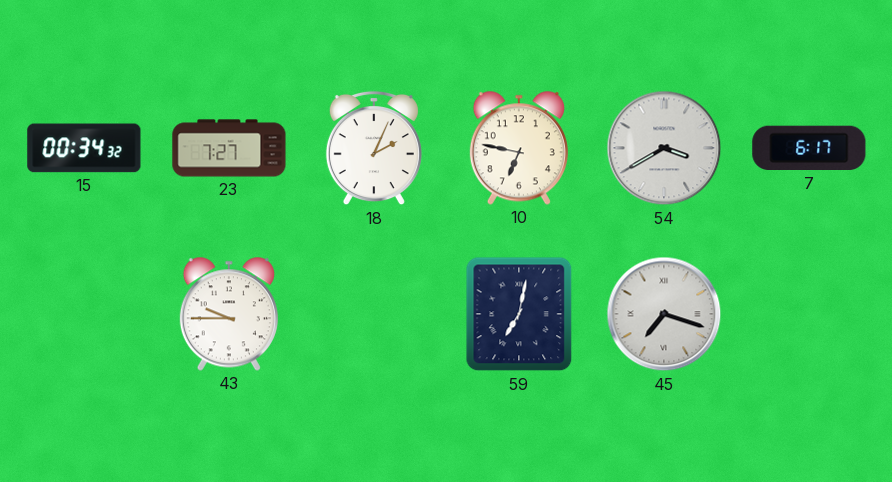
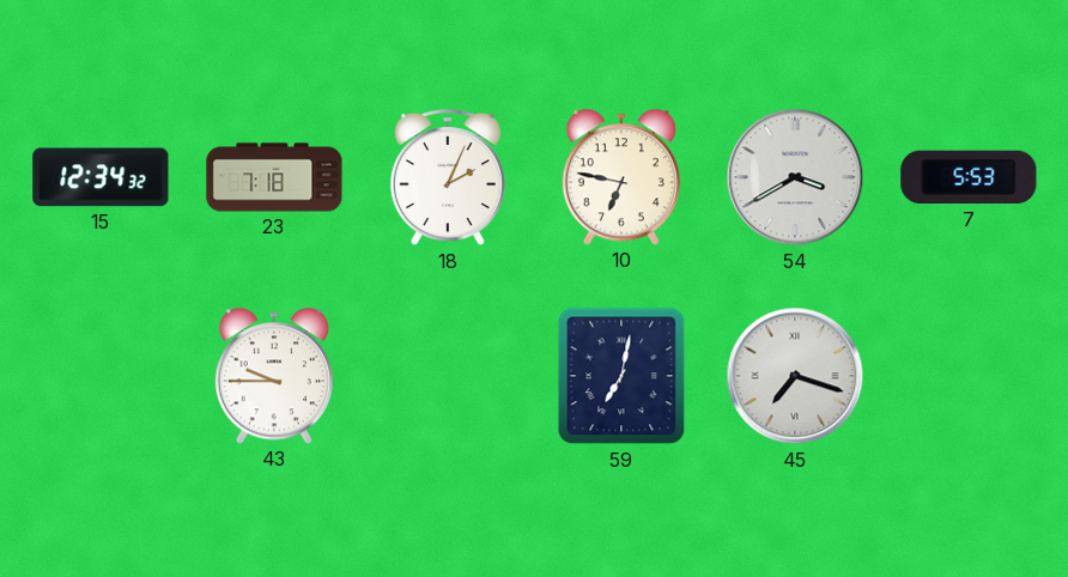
15: 00:34 -> 12:34
23: 7:27 -> 7:18
7: 6:17 -> 5:53
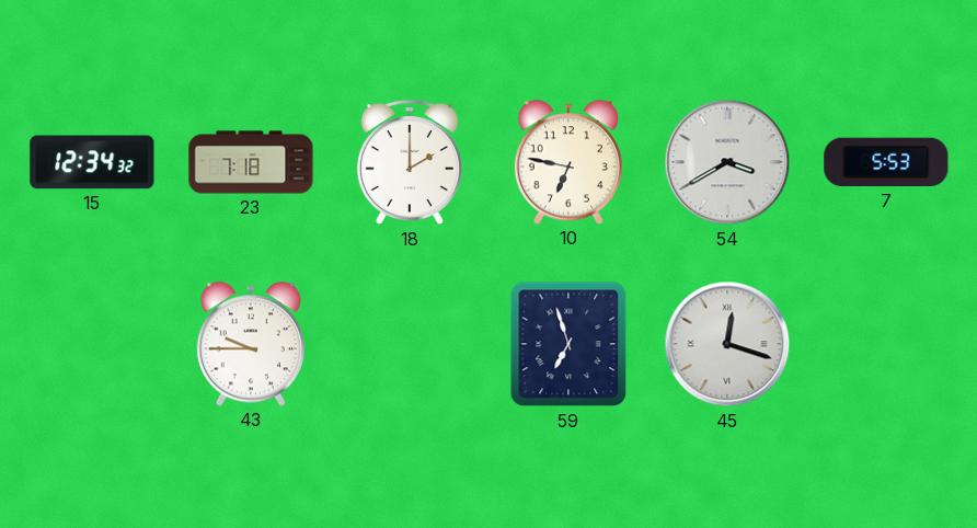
18: 2:04 -> 2:00
59: 7:02 -> 6:57
45: 7:18 -> 12:18
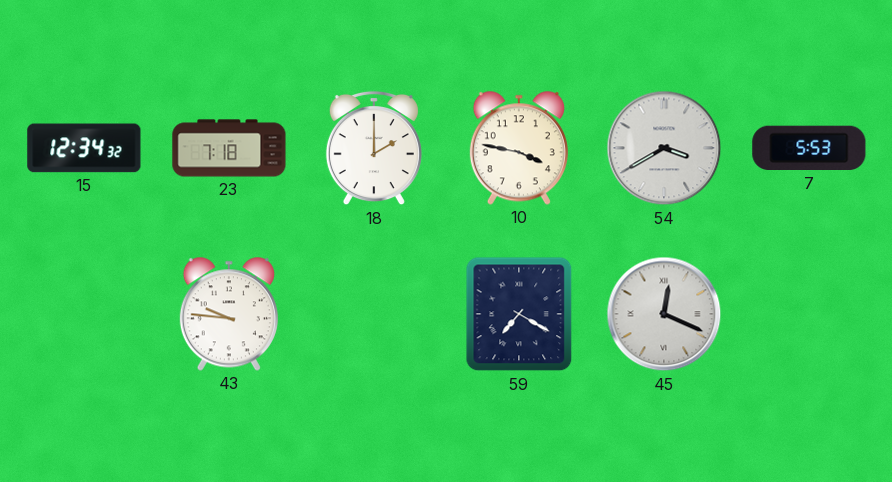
10: 6:47 -> 3:47
43: 9:45 -> 9:46
59: 6:57 -> 7:20
45: 12:18 -> 12:19
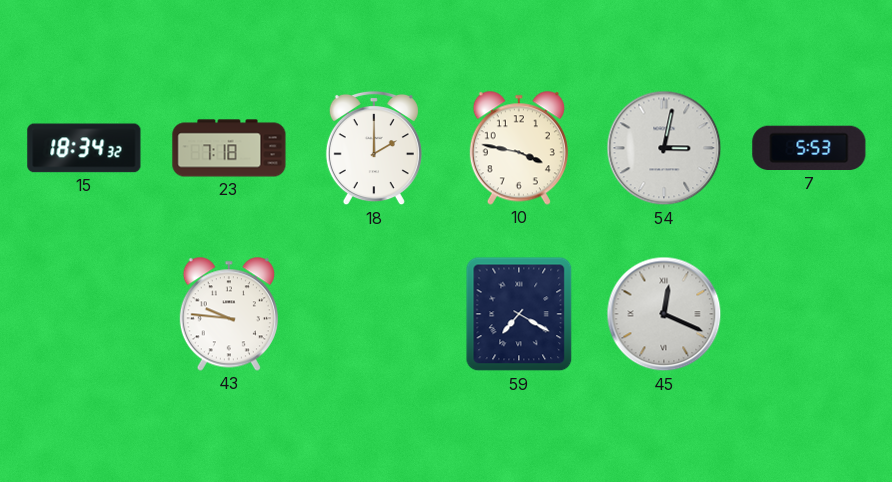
15: 12:34 -> 18:34
54: 3:40 -> 3:02
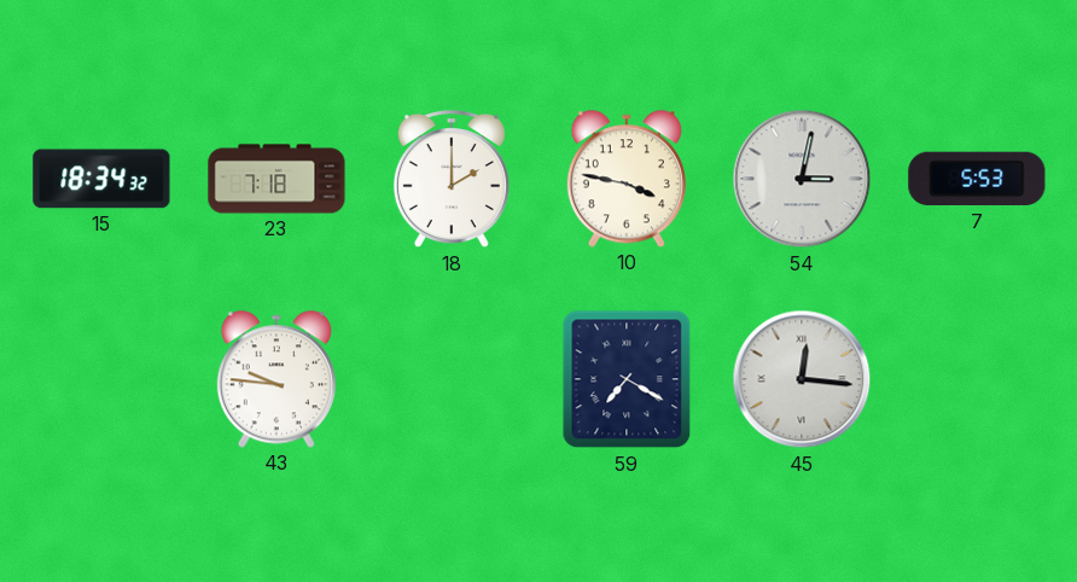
45: 12:19 -> 12:16
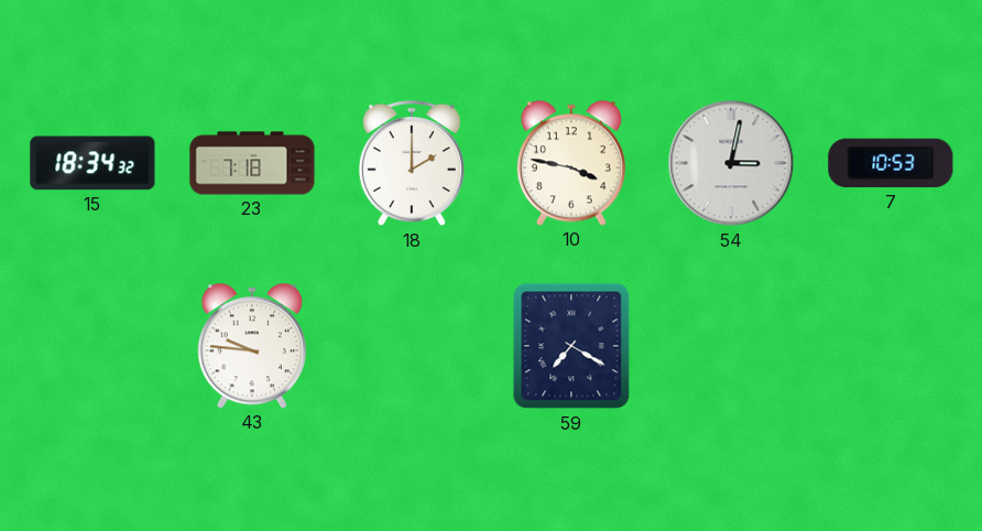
7: 5:53 -> 10:53
45: 12:16 -> none
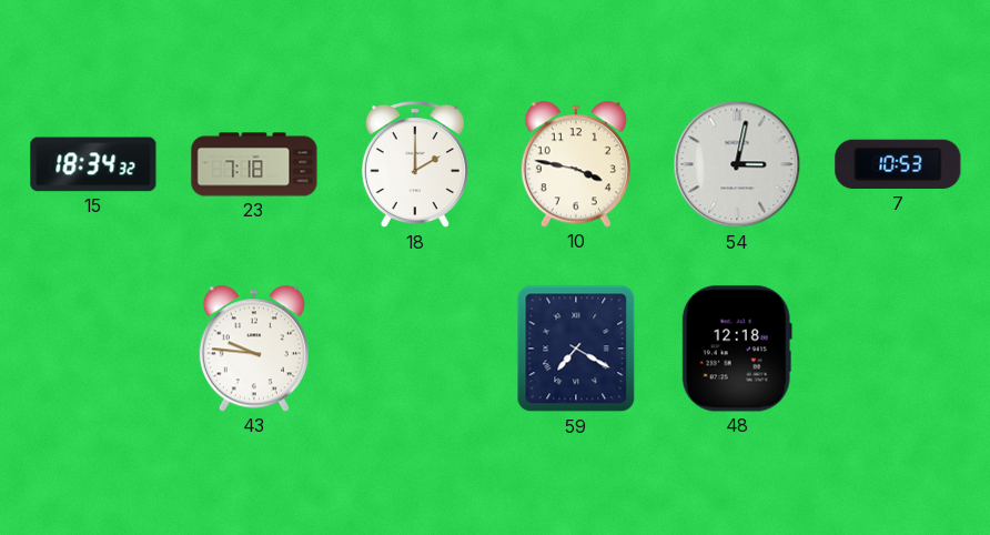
48: none -> 12:18
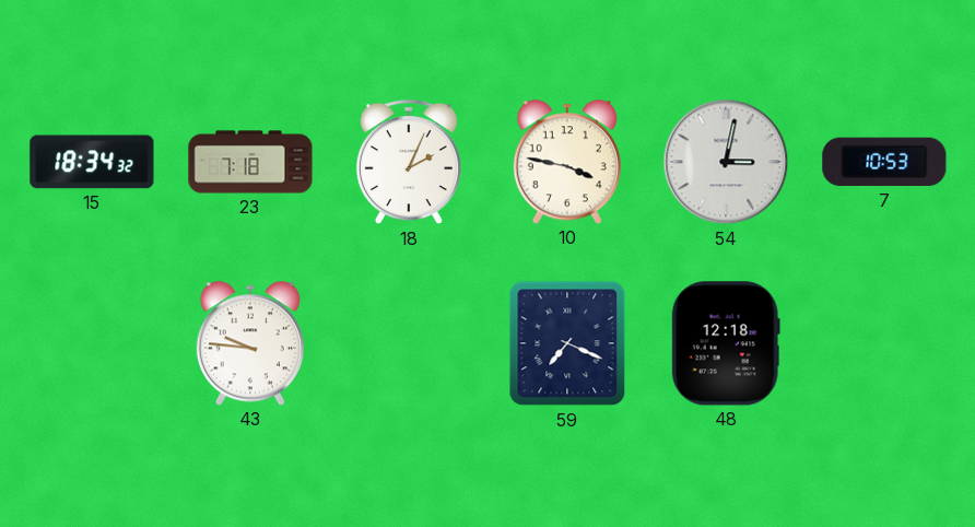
18: 2:00 -> 2:04
59: 7:20 -> 7:19
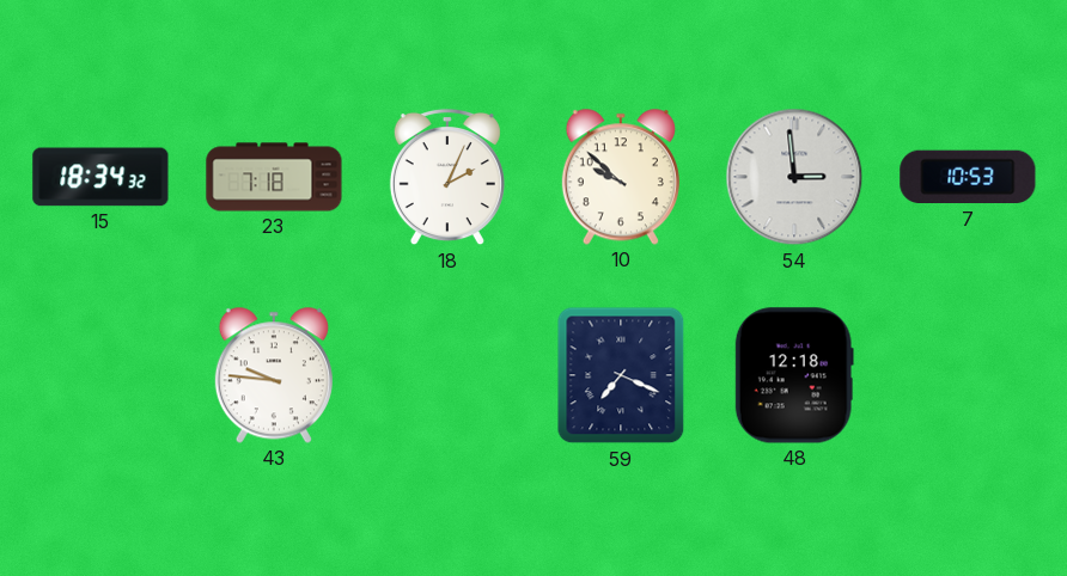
10: 3:47 -> 9:52
54: 3:02 -> 2:59
